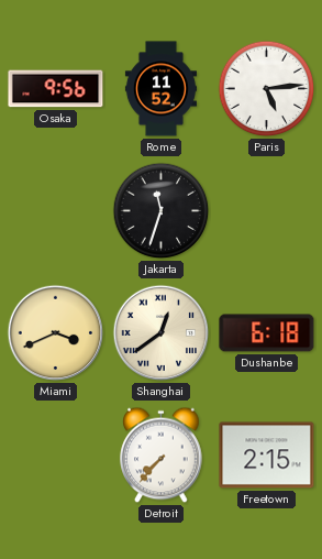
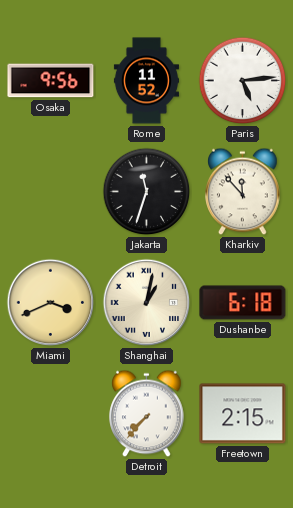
Kharkiv: none -> 11:53
Shanghai: 12:39 -> 1:02
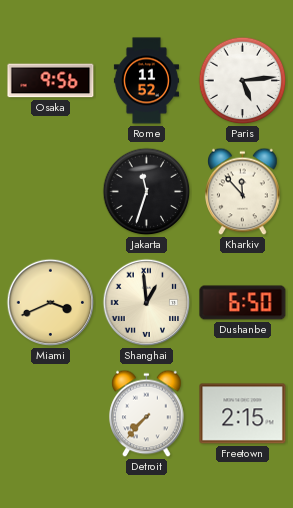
Shanghai: 1:02 -> 12:59
Dushanbe: 6:18 -> 6:50
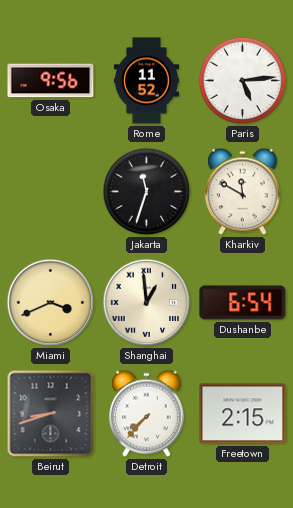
Kharkiv: 11:53 -> 11:50
Dushanbe: 6:50 -> 6:54
Beirut: none -> 8:42
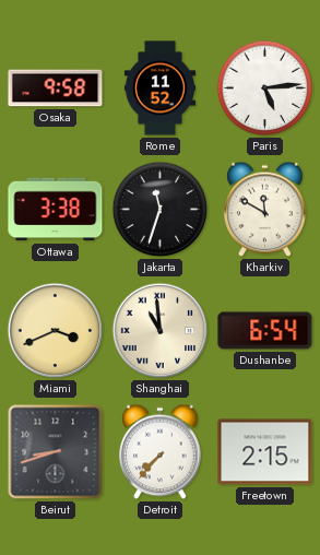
Osaka: 9:56 -> 9:58
Ottawa: none -> 3:38
Shanghai: 12:59 -> 10:59
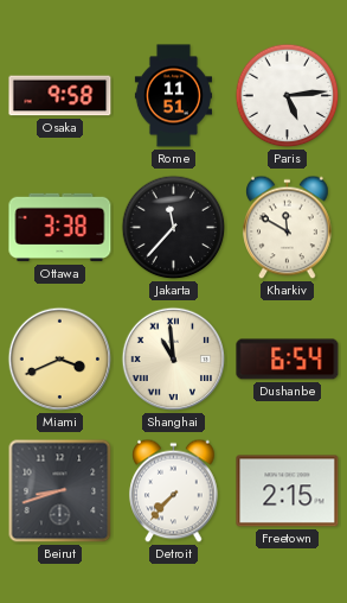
Rome: 11:52 -> 11:51
Jakarta: 11:33 -> 11:37
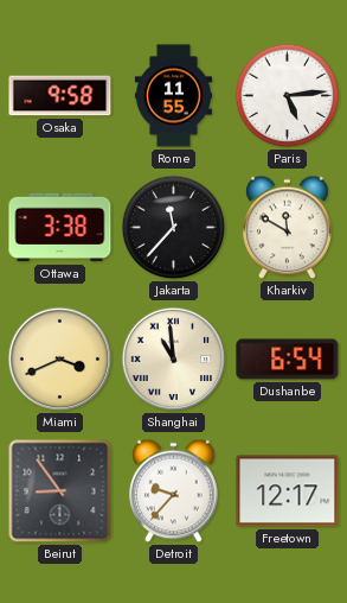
Rome: 11:51 -> 11:55
Beirut: 8:42 -> 8:54
Detroit: 7:37 -> 9:37
Freetown: 2:15 -> 12:17
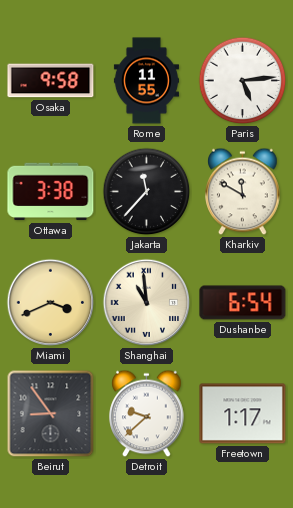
Detroit: 9:37 -> 9:38
Freetown: 12:17 -> 1:17
